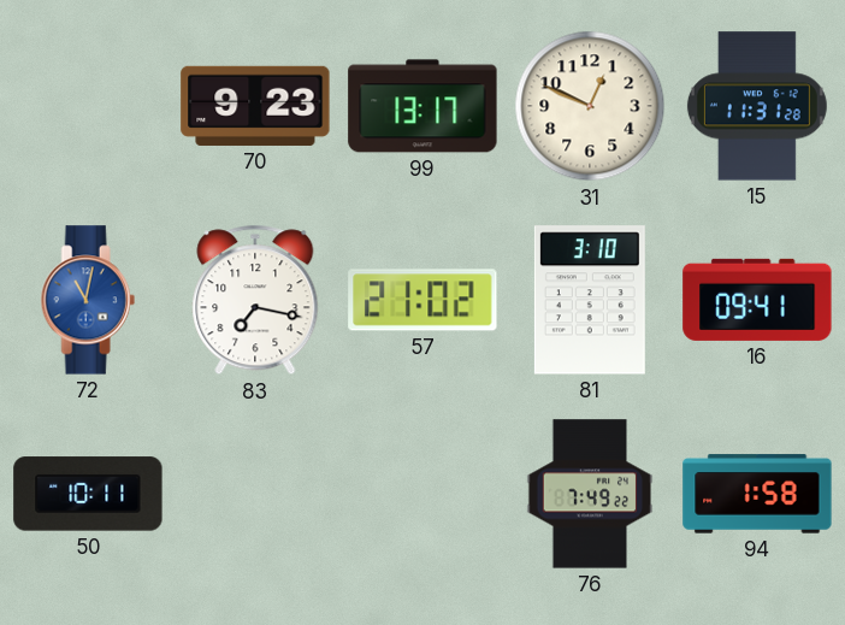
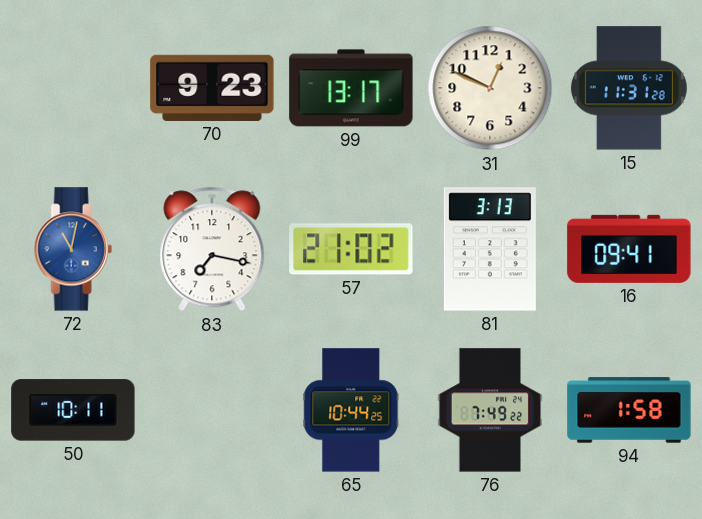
81: 3:10 -> 3:13
65: none -> 10:44
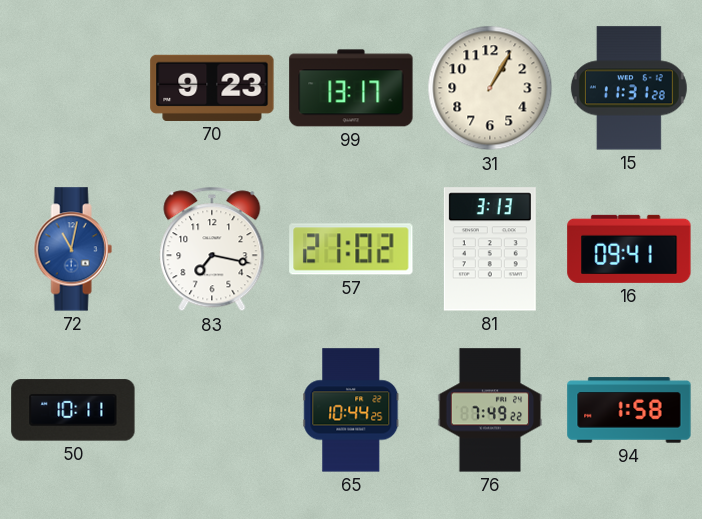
31: 12:49 -> 1:05
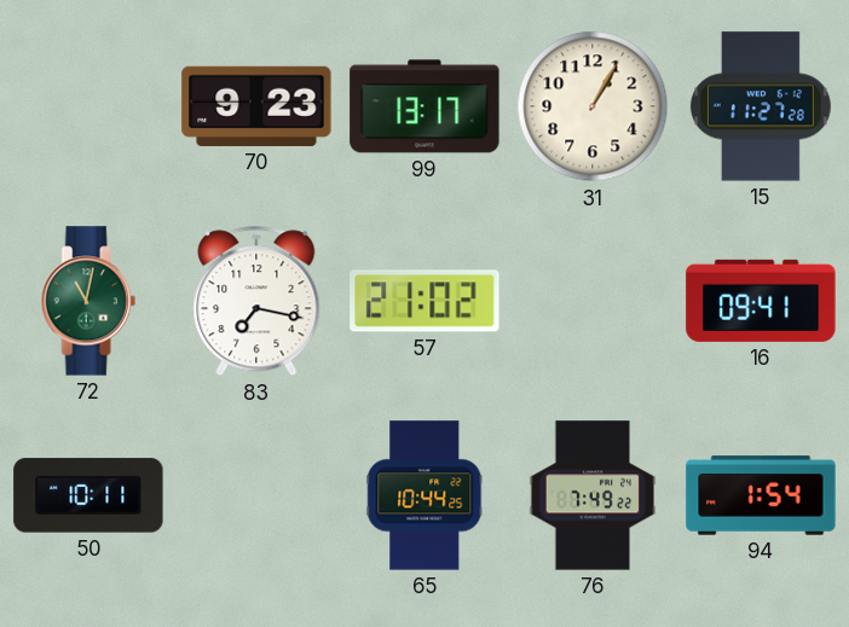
15: 11:31 -> 11:27
72 dial: blue -> green
81: 3:13 -> none
94: 1:58 -> 1:54
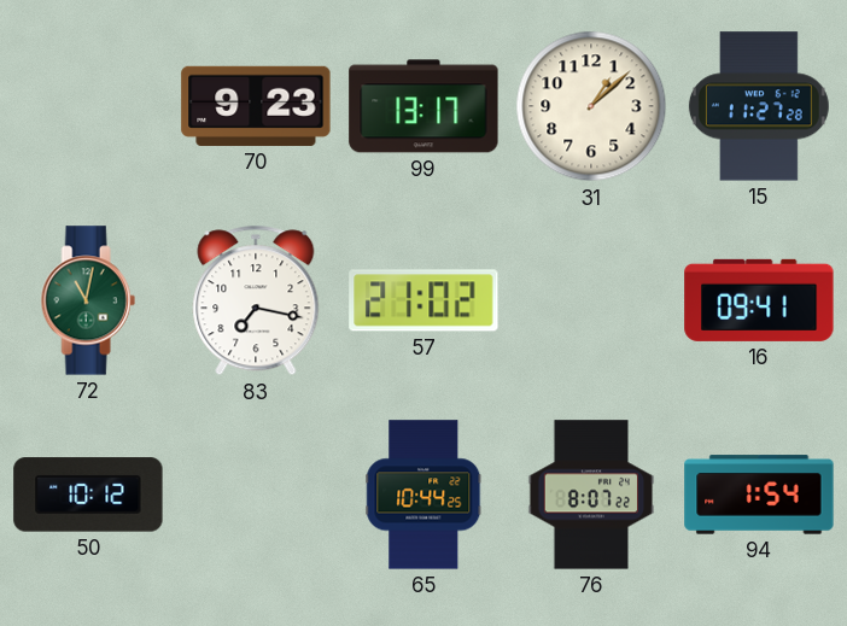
31: 1:05 -> 1:08
50: 10:11 -> 10:12
76: 7:49 -> 8:07
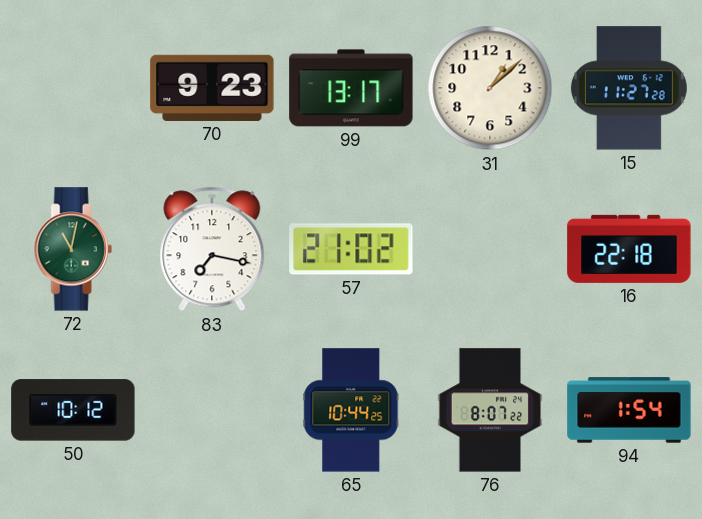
16: 09:41 -> 22:18
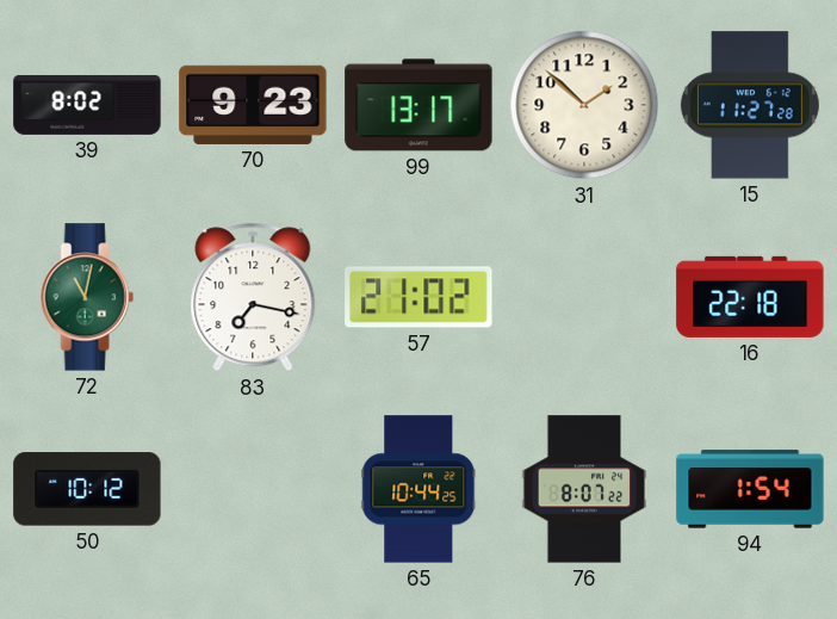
39: none -> 8:02
31: 1:08 -> 1:52
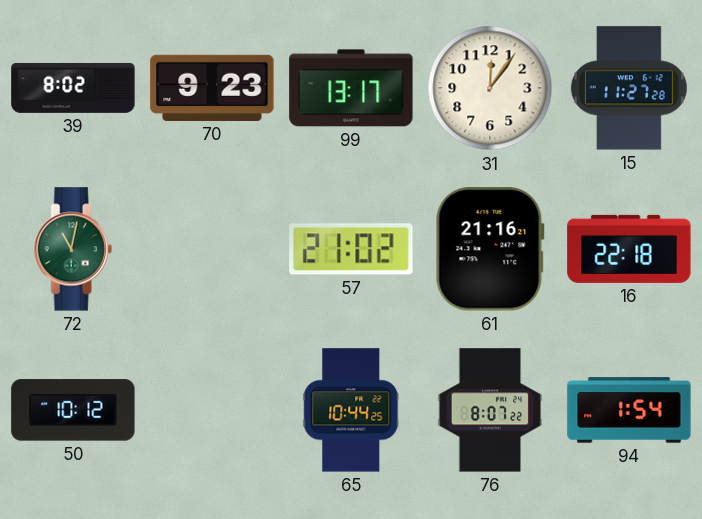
31: 1:52 -> 12:06
83: 7:17 -> none
61: none -> 21:16
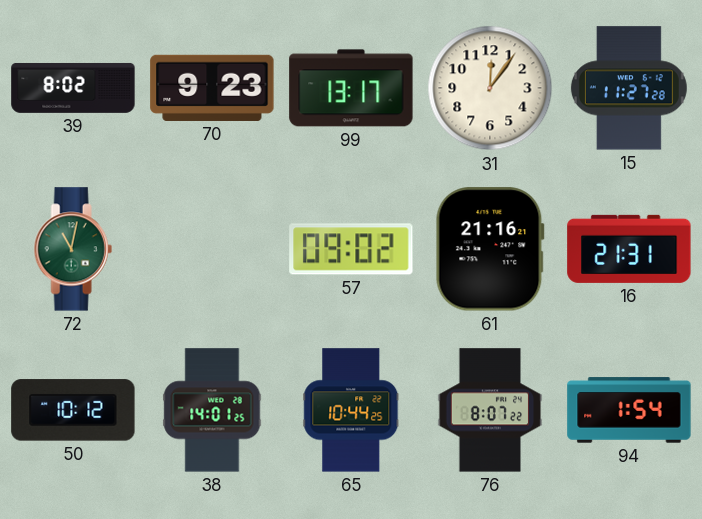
57: 21:02 -> 09:02
16: 22:18 -> 21:31
38: none -> 14:01
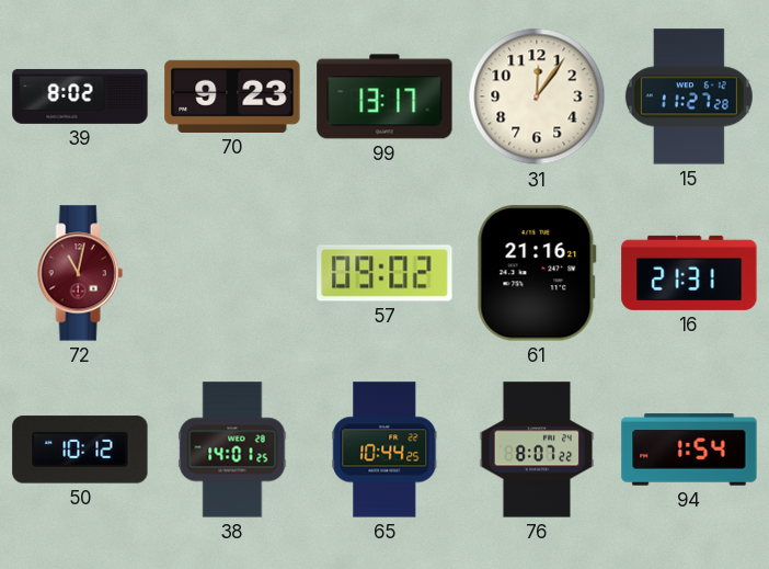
72 dial: green -> burgundy
